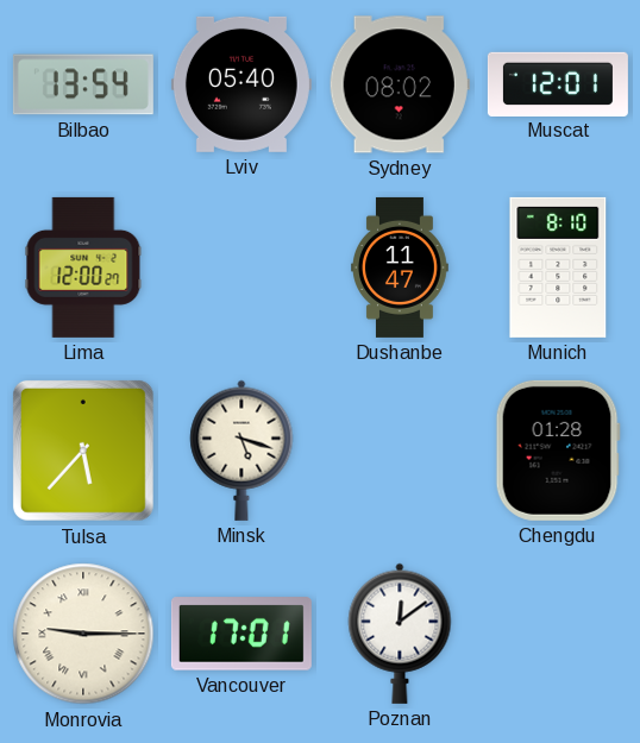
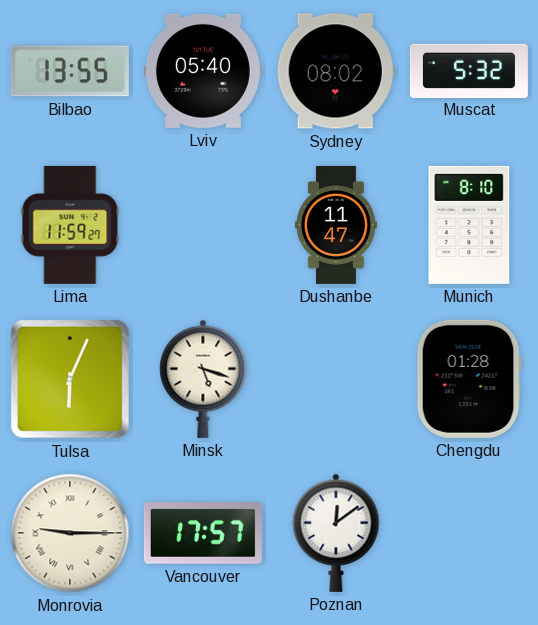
Bilbao: 13:54 -> 13:55
Muscat: 12:01 -> 5:32
Lima: 12:00 -> 11:59
Tulsa: 5:37 -> 6:04
Vancouver: 17:01 -> 17:57
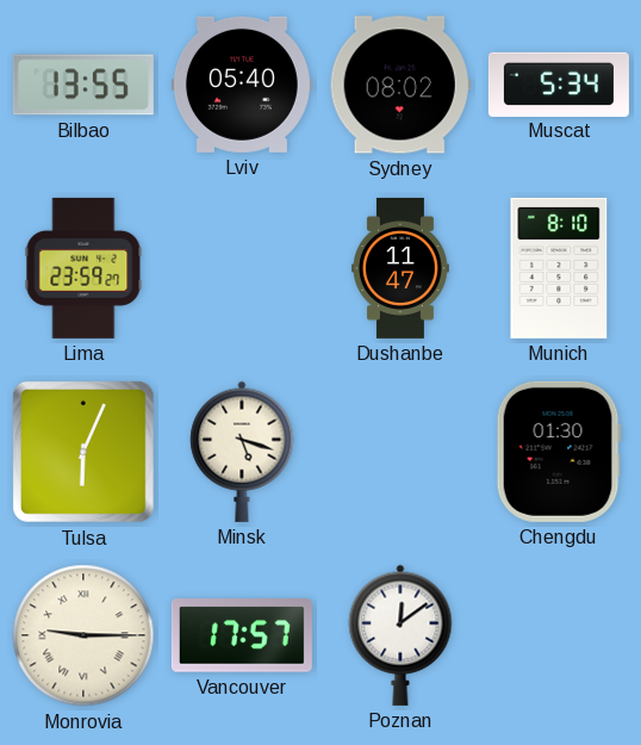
Muscat: 5:32 -> 5:34
Lima: 11:59 -> 23:59
Chengdu: 01:28 -> 01:30
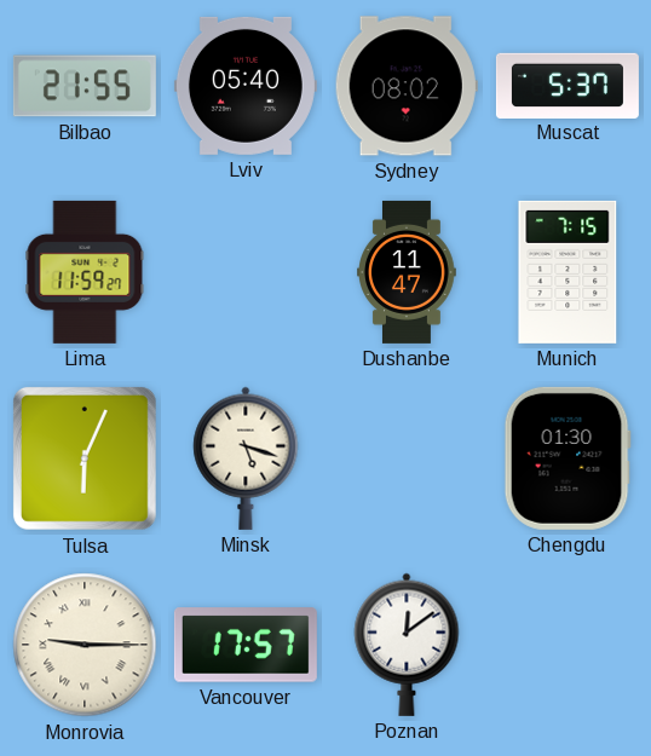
Bilbao: 13:55 -> 21:55
Muscat: 5:34 -> 5:37
Lima: 23:59 -> 11:59
Munich: 8:10 -> 7:15
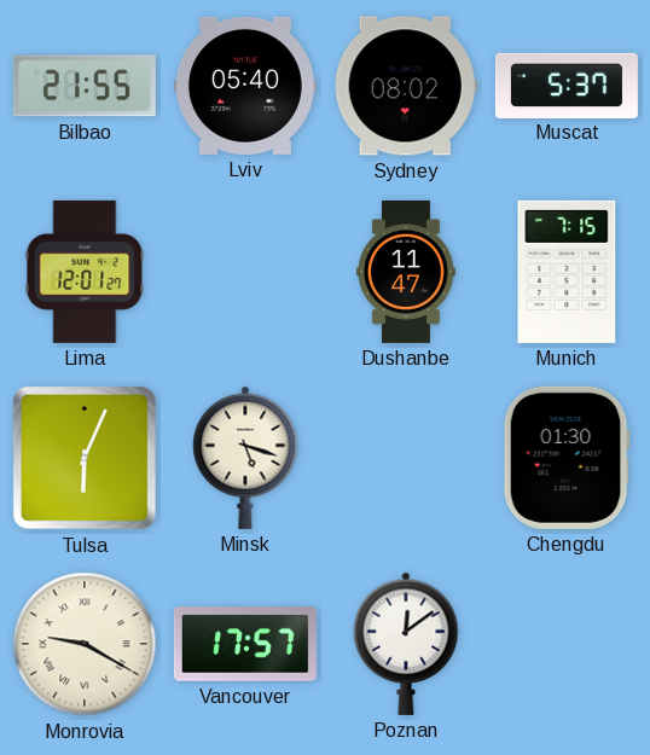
Lima: 11:59 -> 12:01
Monrovia: 9:15 -> 9:20
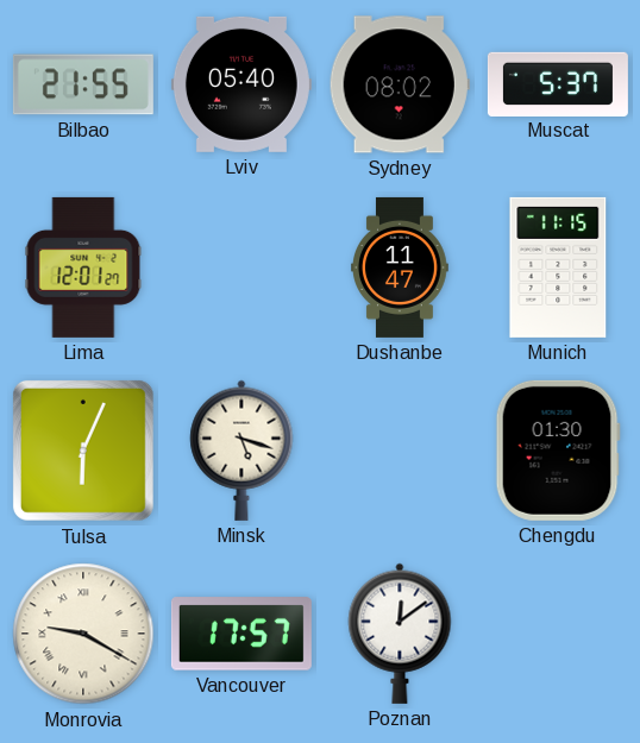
Munich: 7:15 -> 11:15
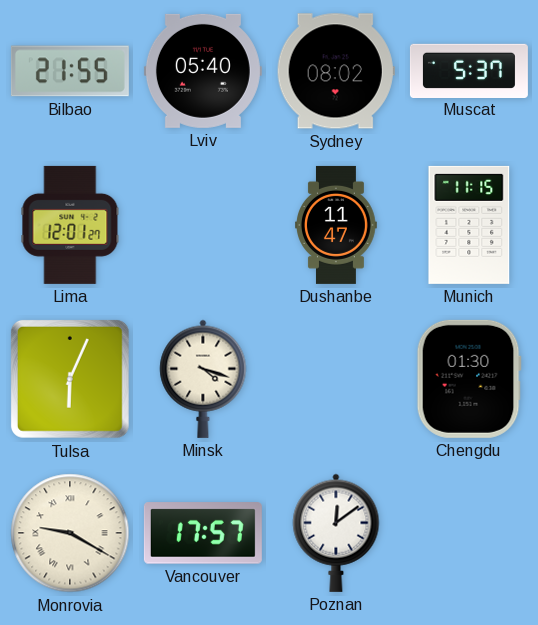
Minsk: 5:18 -> 4:18
